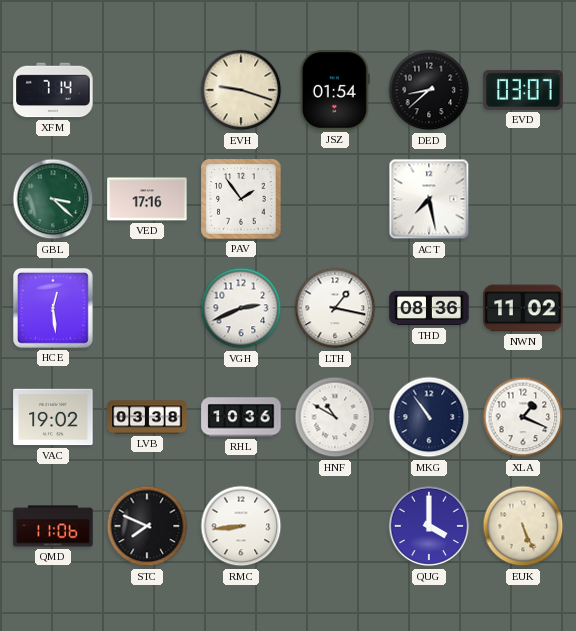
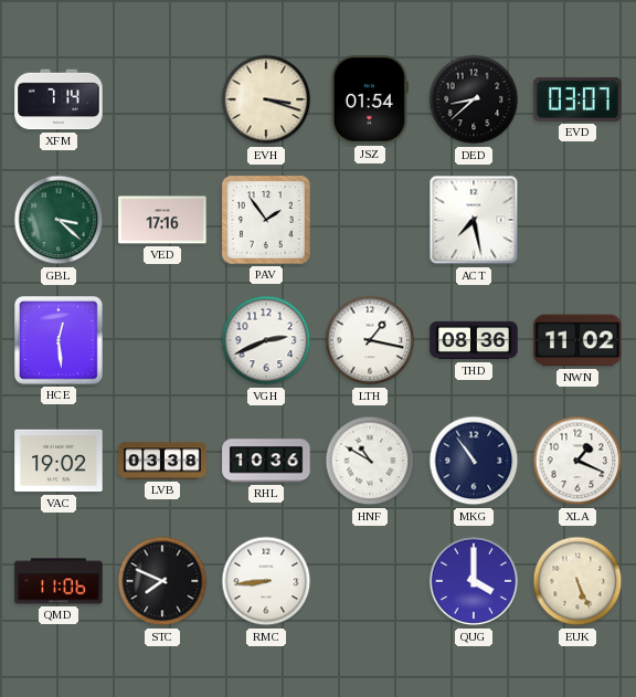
EVH: 9:18 -> 3:18
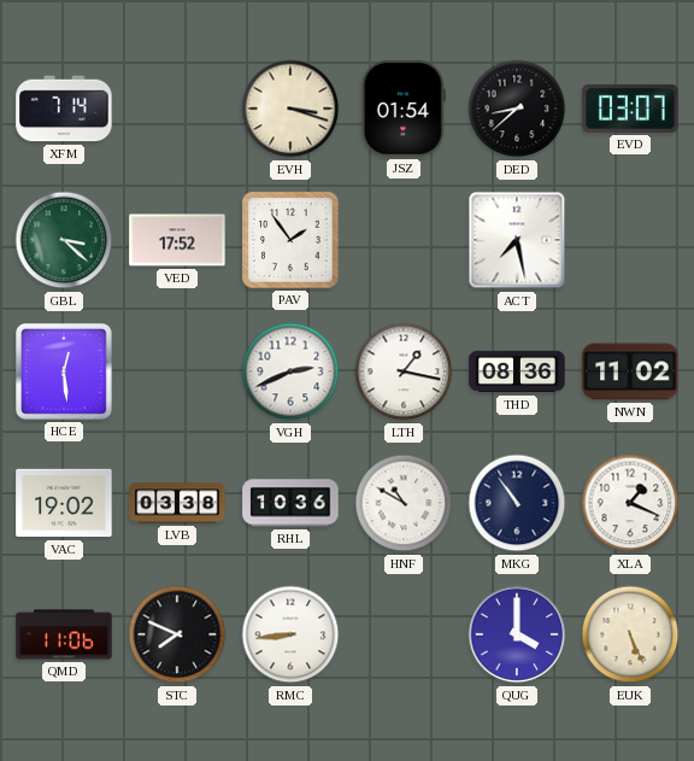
VED: 17:16 -> 17:52
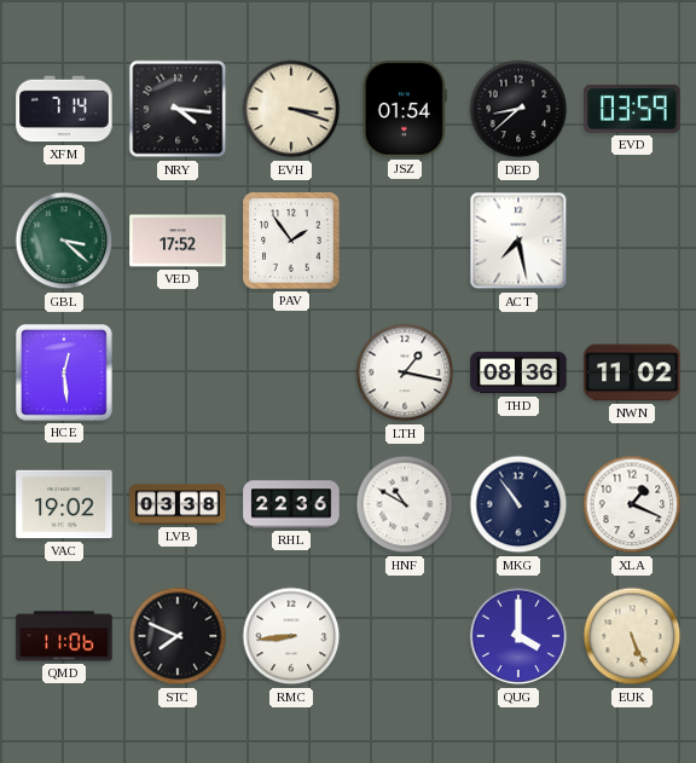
NRY: none -> 4:16
EVD: 03:07 -> 03:59
VGH: 2:41 -> none
RHL: 10:36 -> 22:36
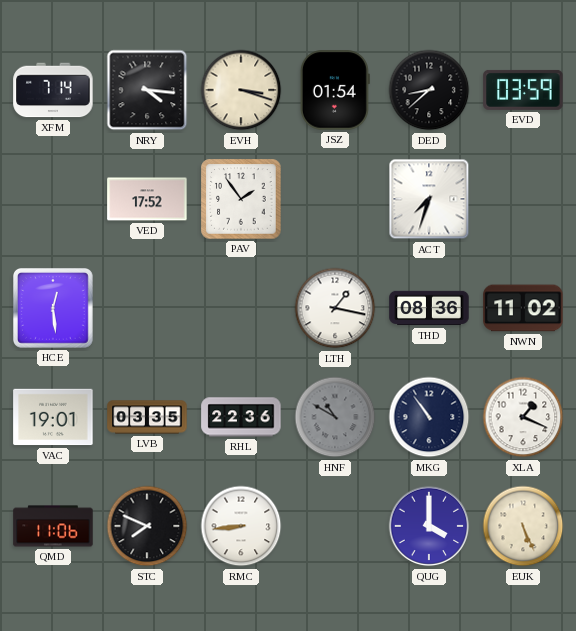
GBL: 3:22 -> none
ACT: 7:28 -> 7:33
VAC: 19:02 -> 19:01
LVB: 03:38 -> 03:35
HNF dial: white -> grey
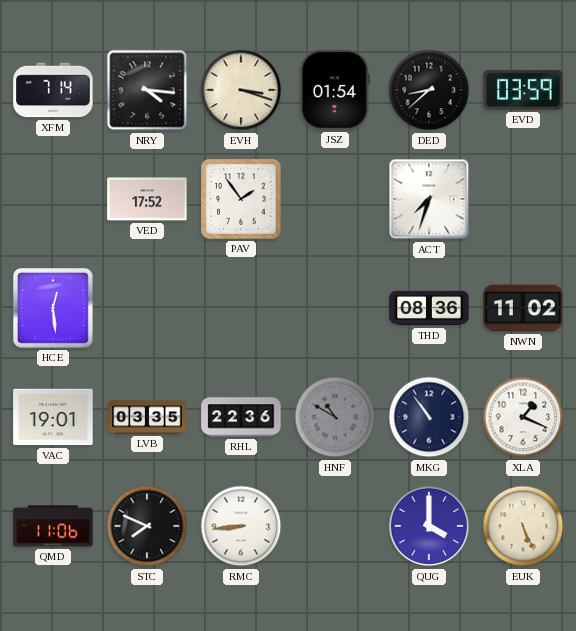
LTH: 1:17 -> none
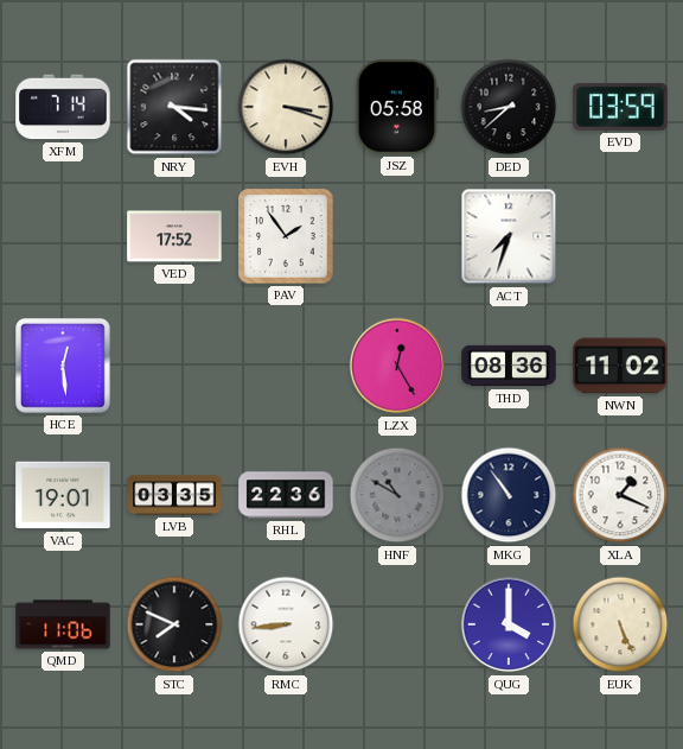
JSZ: 01:54 -> 05:58
LZX: none -> 12:25
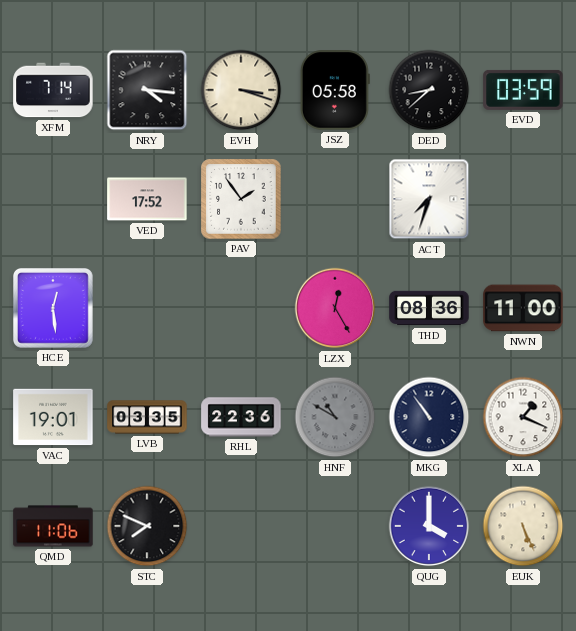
NWN: 11:02 -> 11:00
RMC: 8:44 -> none
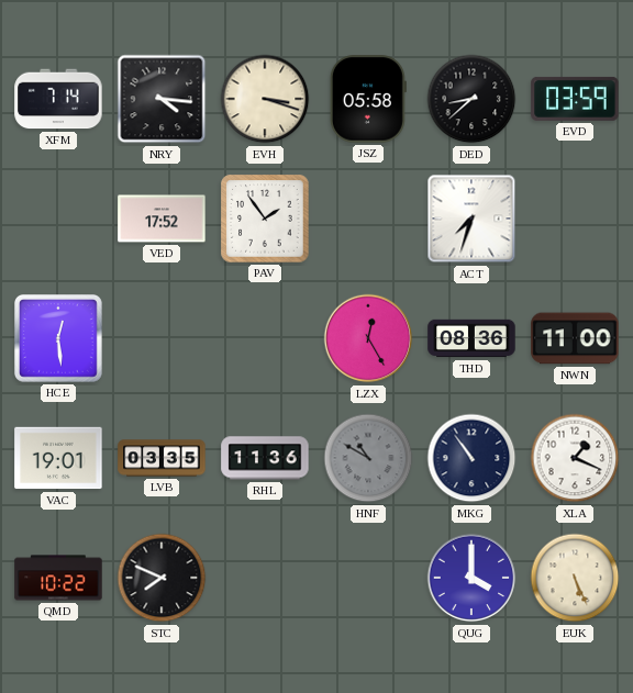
RHL: 22:36 -> 11:36
QMD: 11:06 -> 10:22
